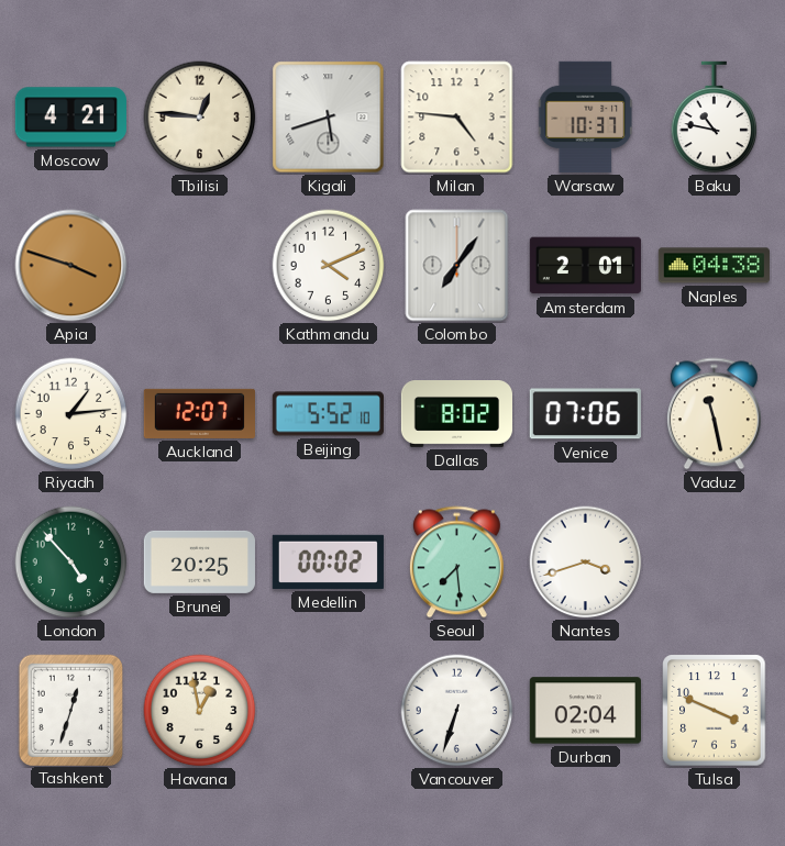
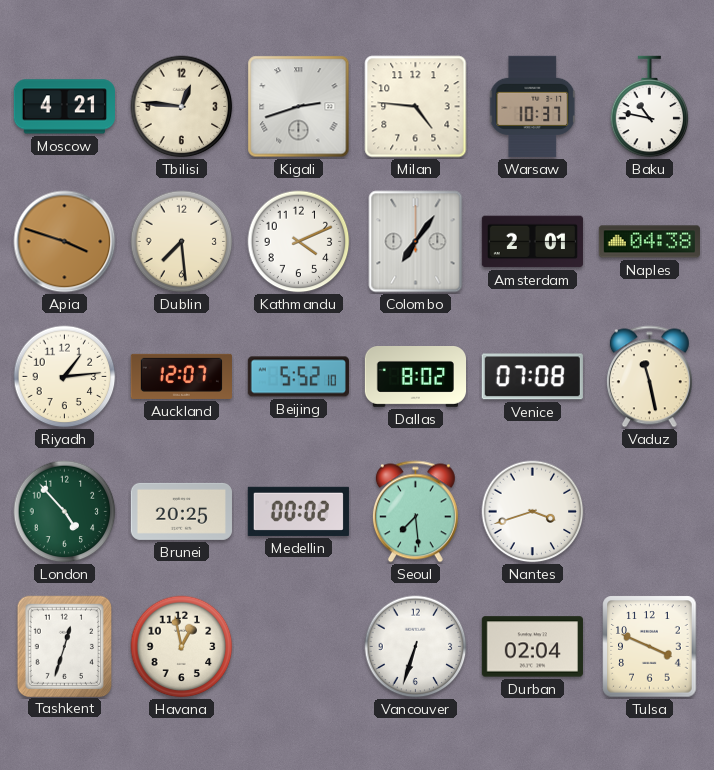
Kigali: 5:42 -> 2:42
Dublin: none -> 7:29
Venice: 07:06 -> 07:08
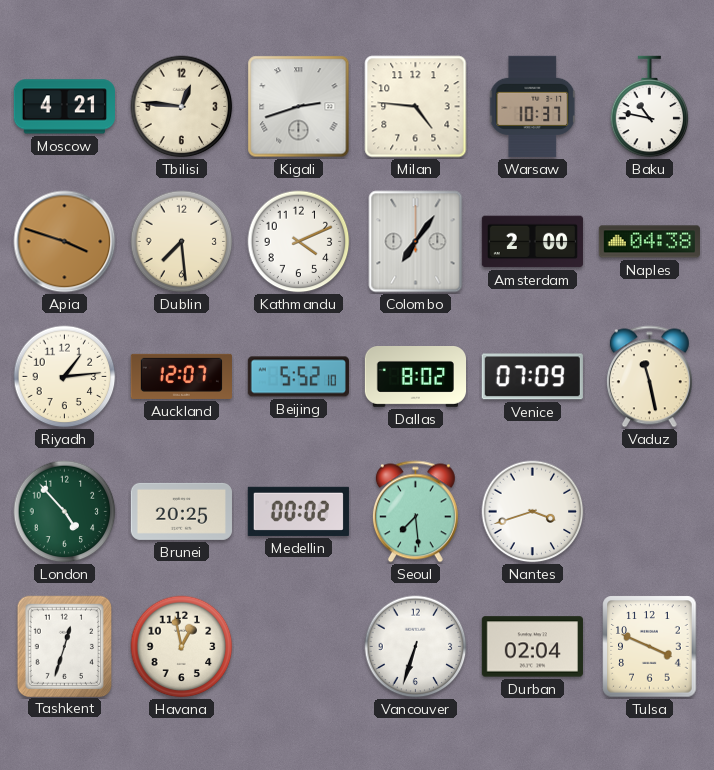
Amsterdam: 2:01 -> 2:00
Venice: 07:08 -> 07:09
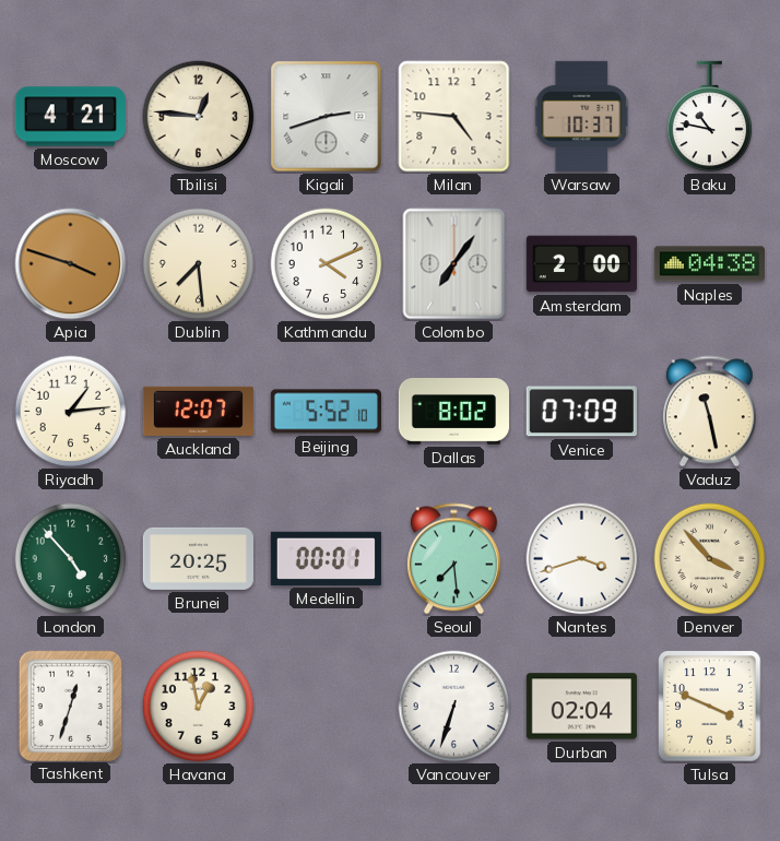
Medellin: 00:02 -> 00:01
Denver: none -> 3:53
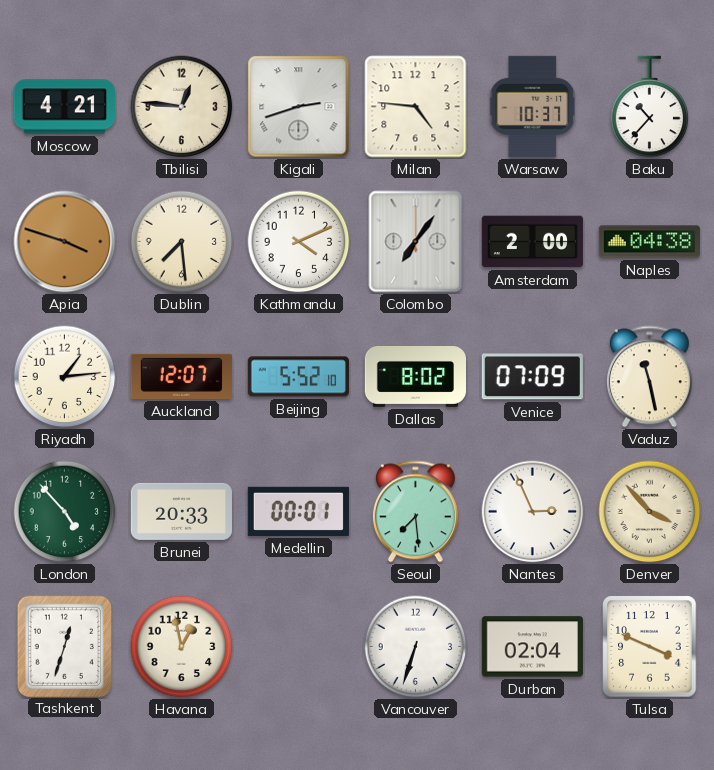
Baku: 10:47 -> 10:37
Brunei: 20:25 -> 20:33
Nantes: 3:42 -> 2:56
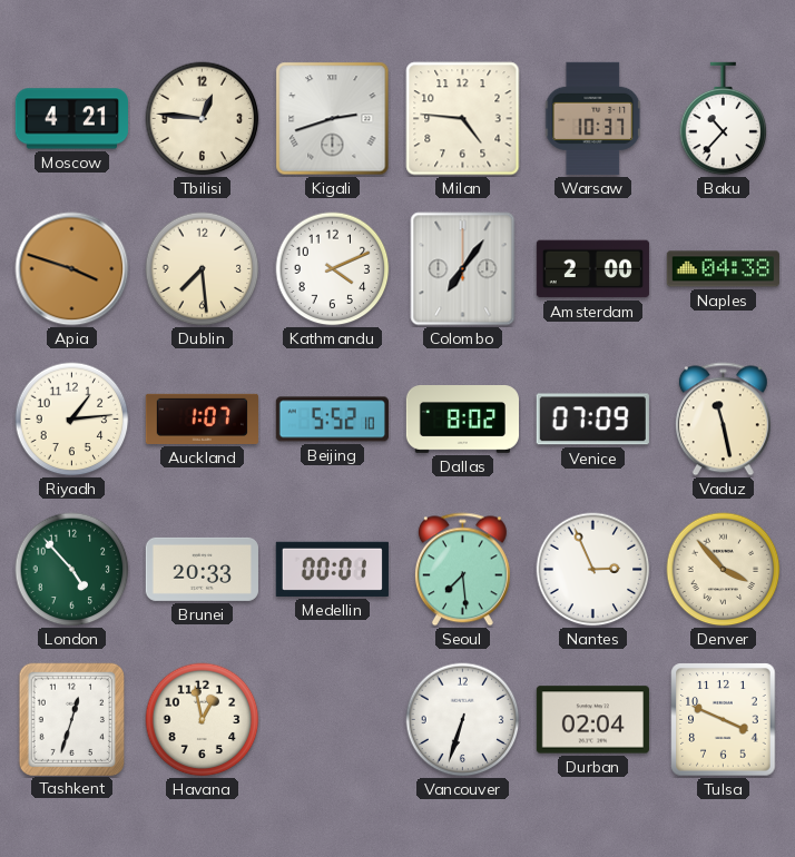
Auckland: 12:07 -> 1:07
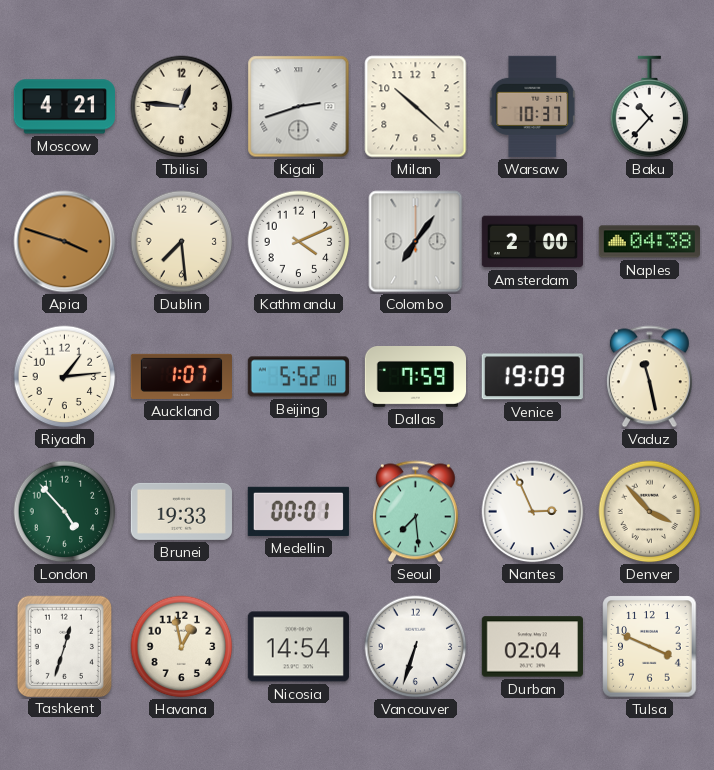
Milan: 4:46 -> 10:22
Dallas: 8:02 -> 7:59
Venice: 07:09 -> 19:09
Brunei: 20:33 -> 19:33
Nicosia: none -> 14:54
